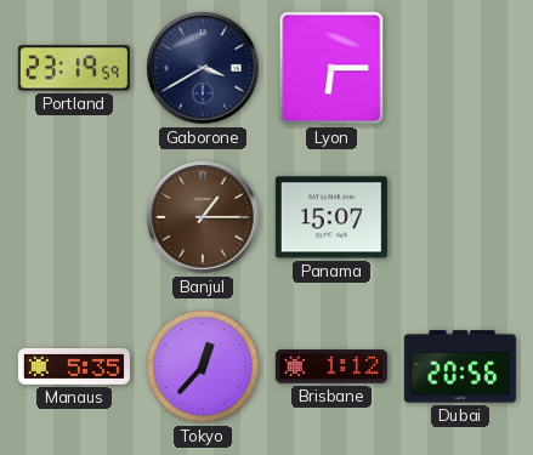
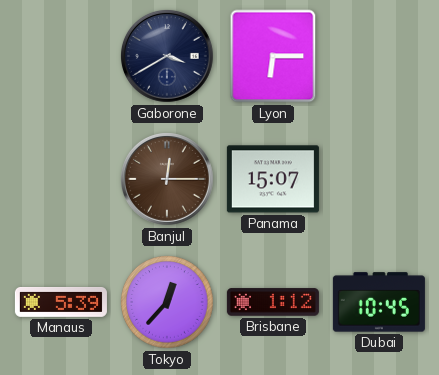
Portland: 23:19 -> none
Banjul: 1:15 -> 12:15
Manaus: 5:35 -> 5:39
Dubai: 20:56 -> 10:45
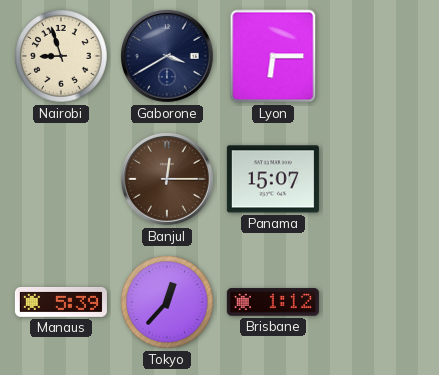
Nairobi: none -> 8:57
Dubai: 10:45 -> none
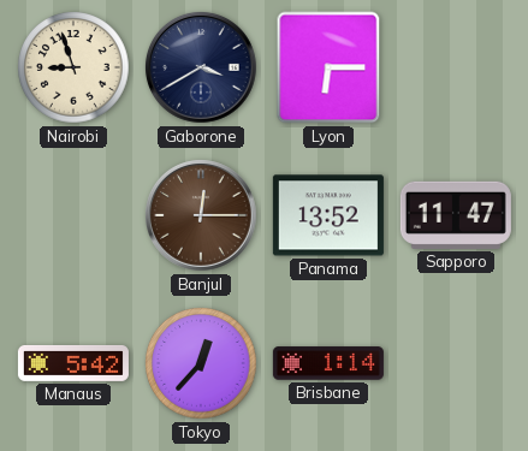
Panama: 15:07 -> 13:52
Sapporo: none -> 11:47
Manaus: 5:39 -> 5:42
Brisbane: 1:12 -> 1:14
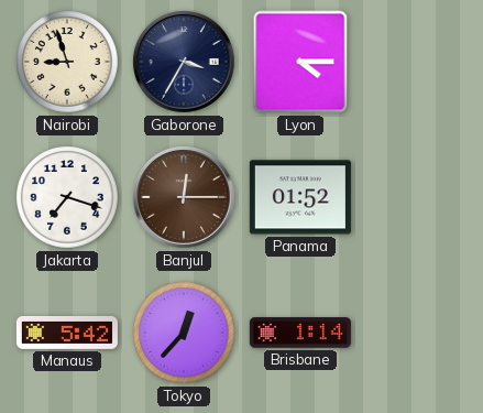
Gaborone: 3:40 -> 3:35
Lyon: 6:15 -> 4:15
Jakarta: none -> 7:18
Panama: 13:52 -> 01:52
Sapporo: 11:47 -> none
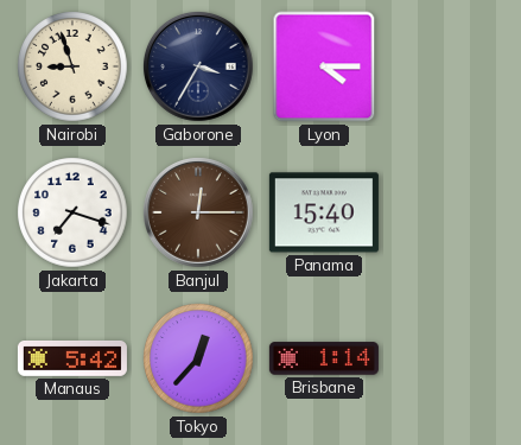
Panama: 01:52 -> 15:40
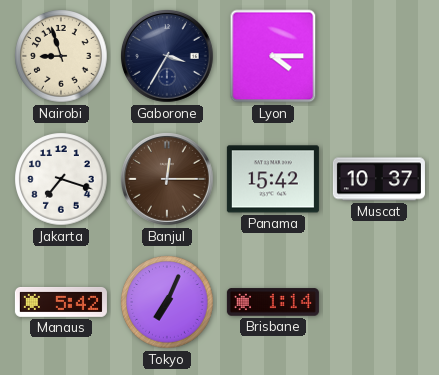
Panama: 15:40 -> 15:42
Muscat: none -> 10:37
Tokyo: 12:37 -> 7:04
